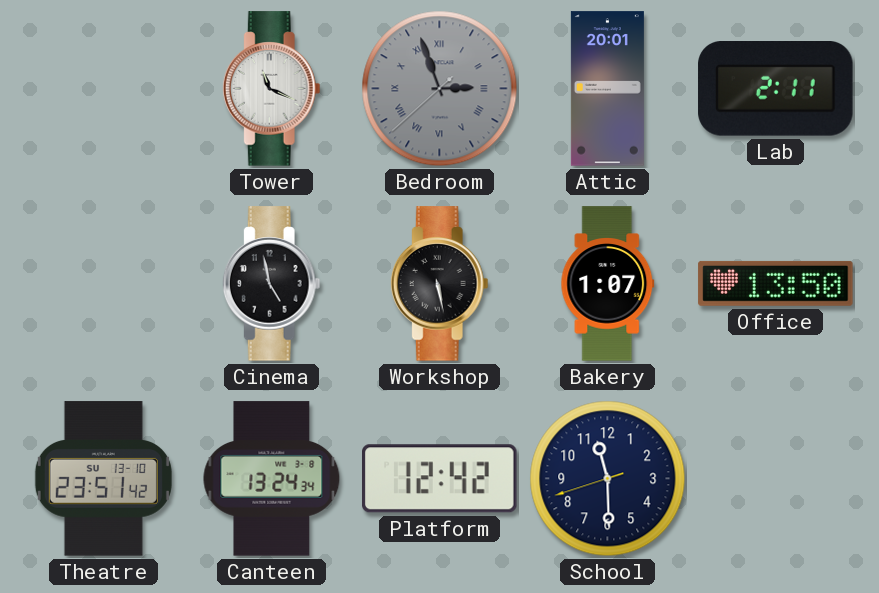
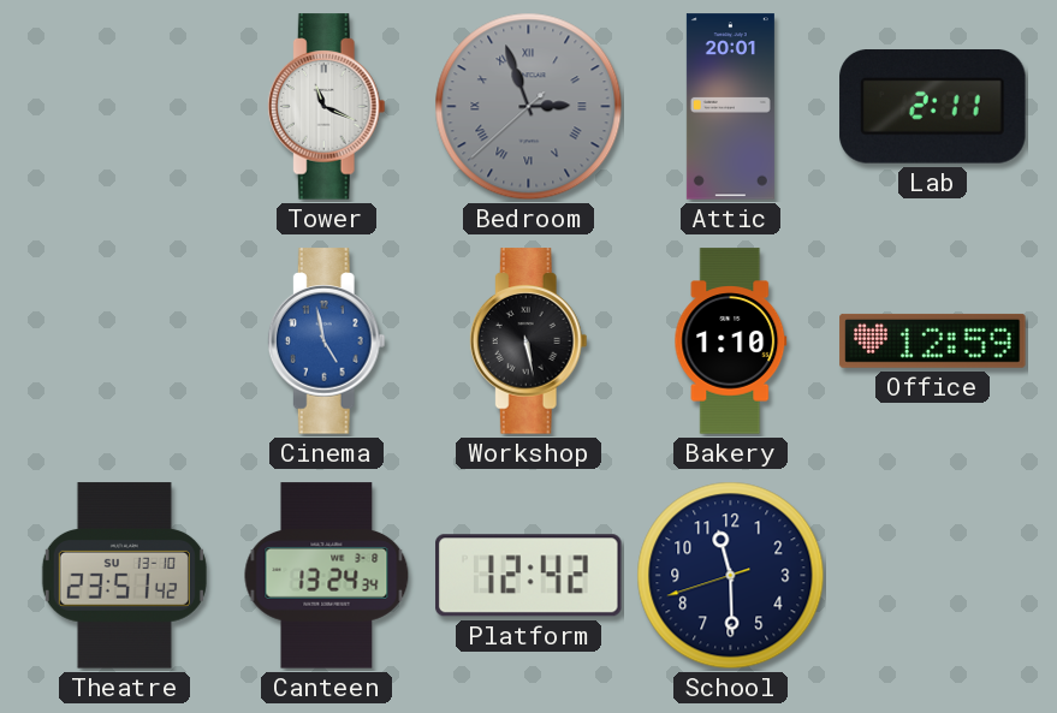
Cinema dial: black -> blue
Bakery: 1:07 -> 1:10
Office: 13:50 -> 12:59
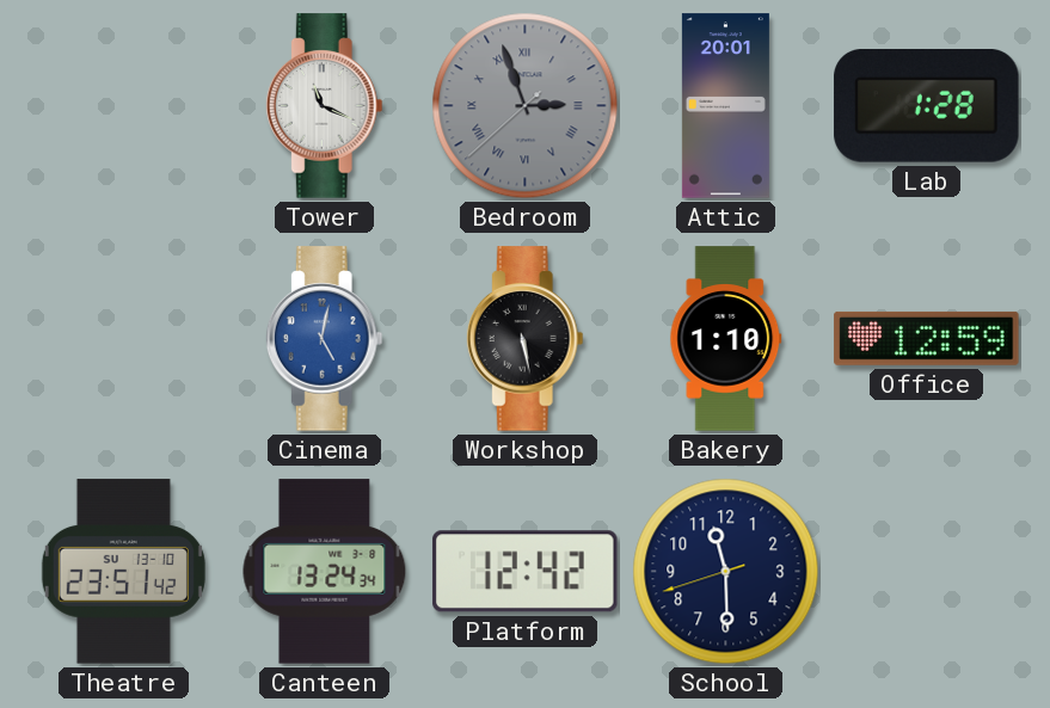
Lab: 2:11 -> 1:28
Cinema: 4:58 -> 5:02
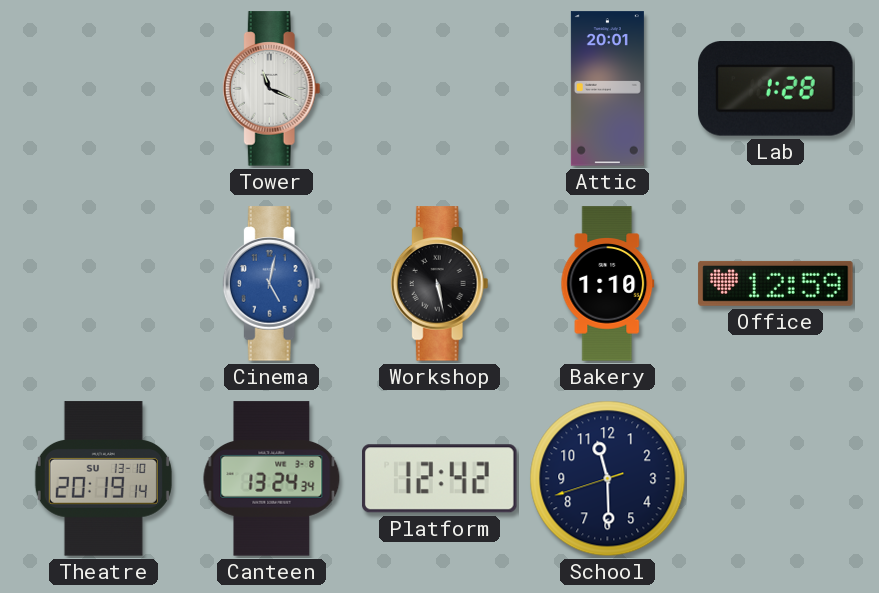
Bedroom: 2:56 -> none
Theatre: 23:51 -> 20:19
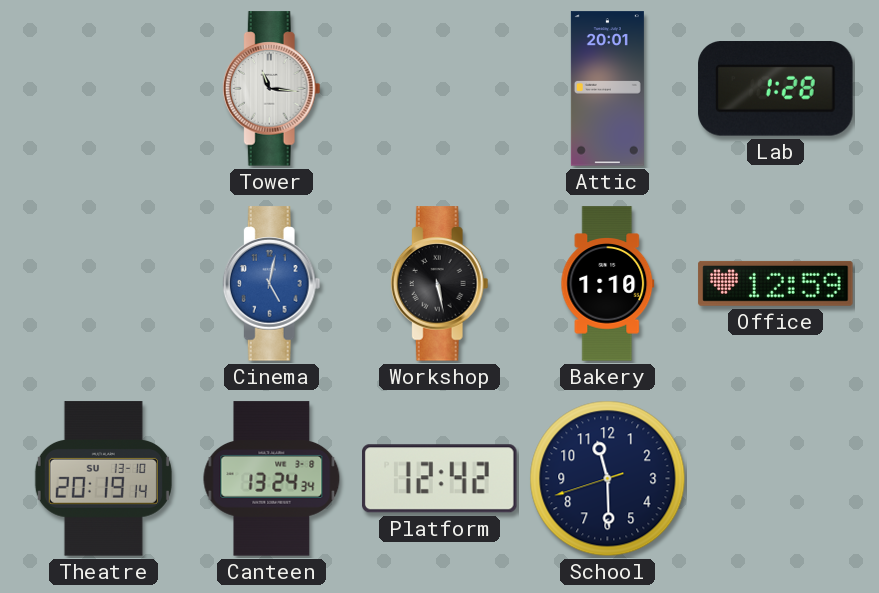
Tower: 11:19 -> 11:16
